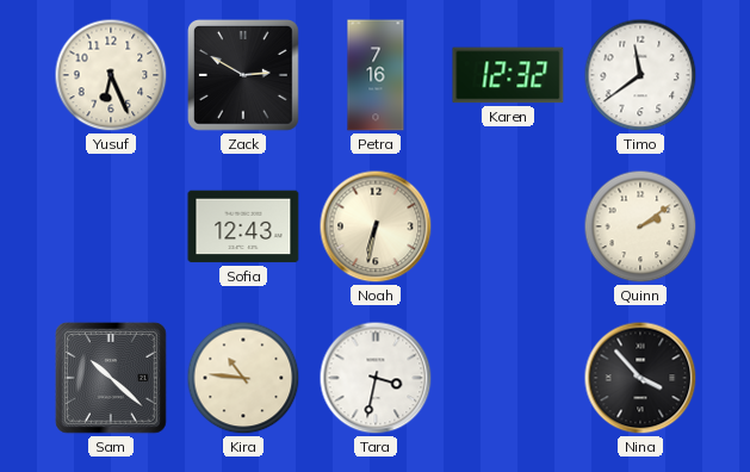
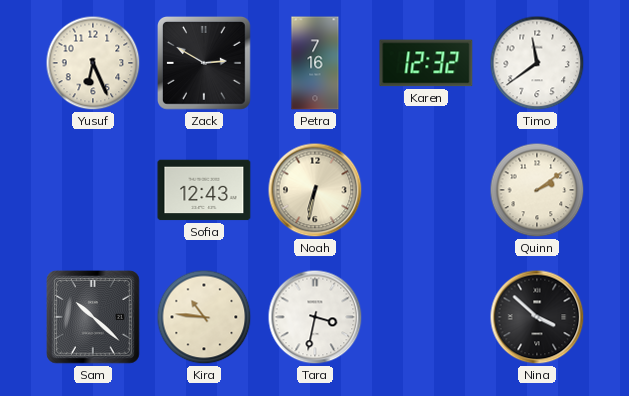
Nina: 3:53 -> 3:52
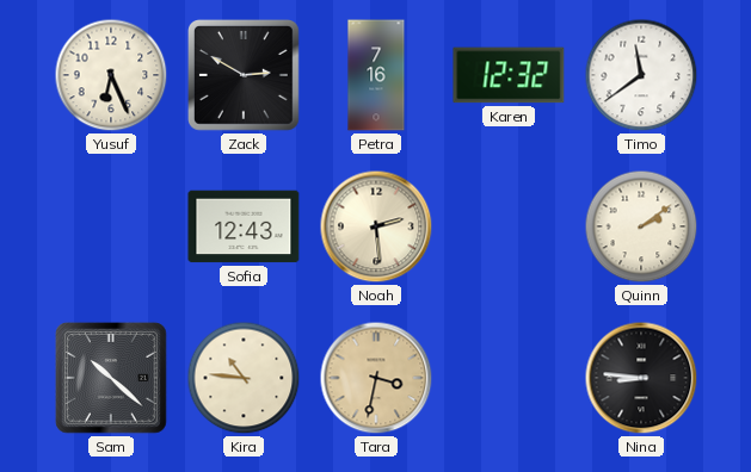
Noah: 6:32 -> 2:29
Tara dial: white -> champagne
Nina: 3:52 -> 8:46
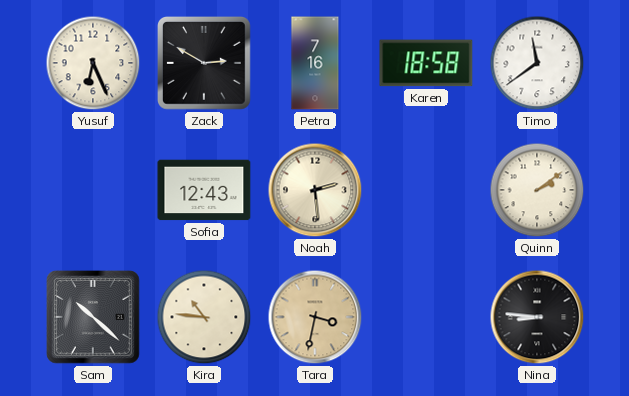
Karen: 12:32 -> 18:58
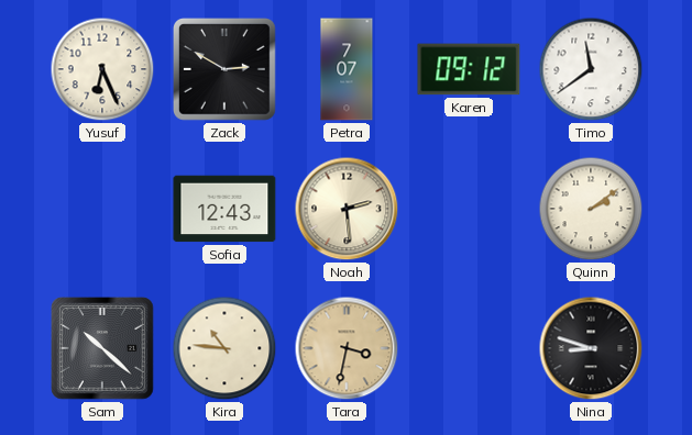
Petra: 7:16 -> 7:07
Karen: 18:58 -> 09:12
Nina: 8:46 -> 8:48
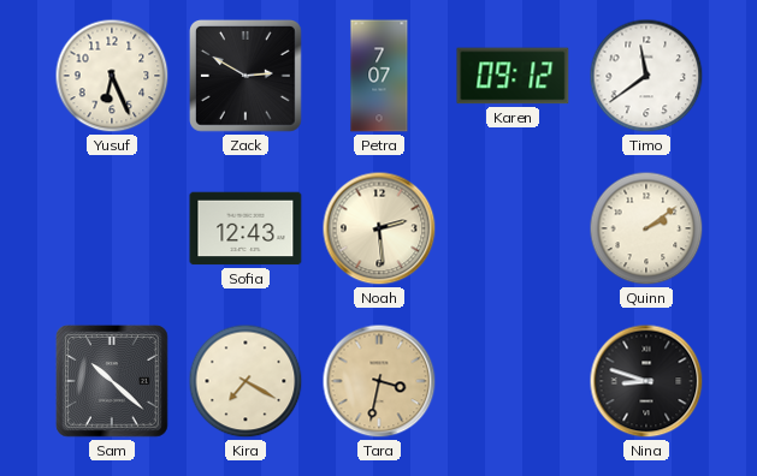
Kira: 10:46 -> 7:20
